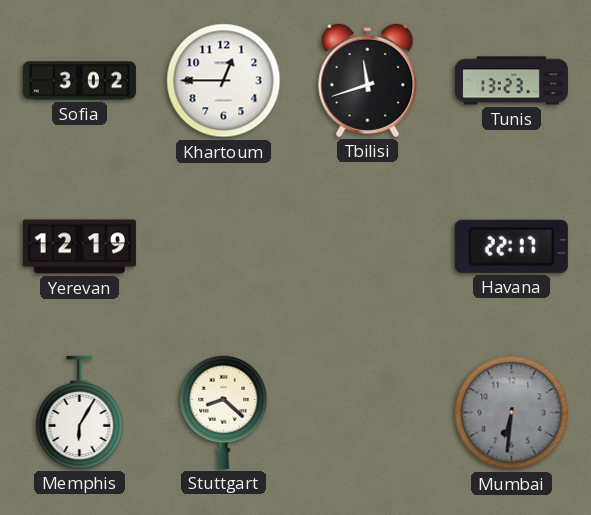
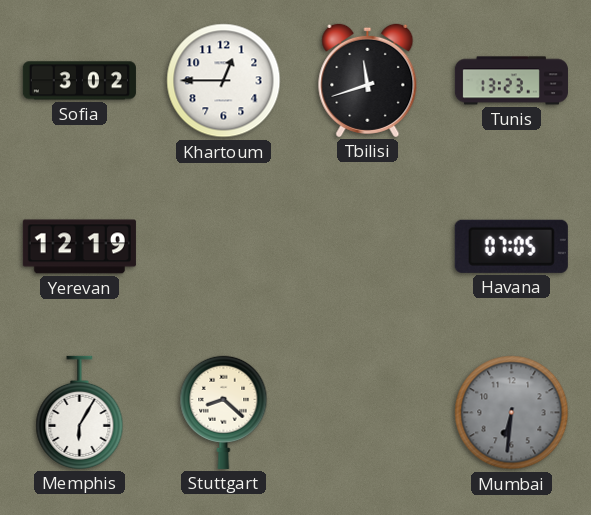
Havana: 22:17 -> 07:05
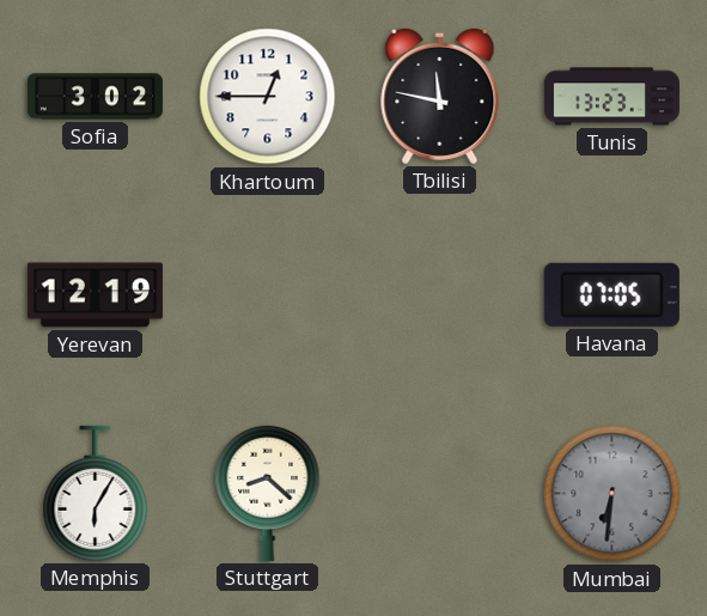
Tbilisi: 11:42 -> 11:47
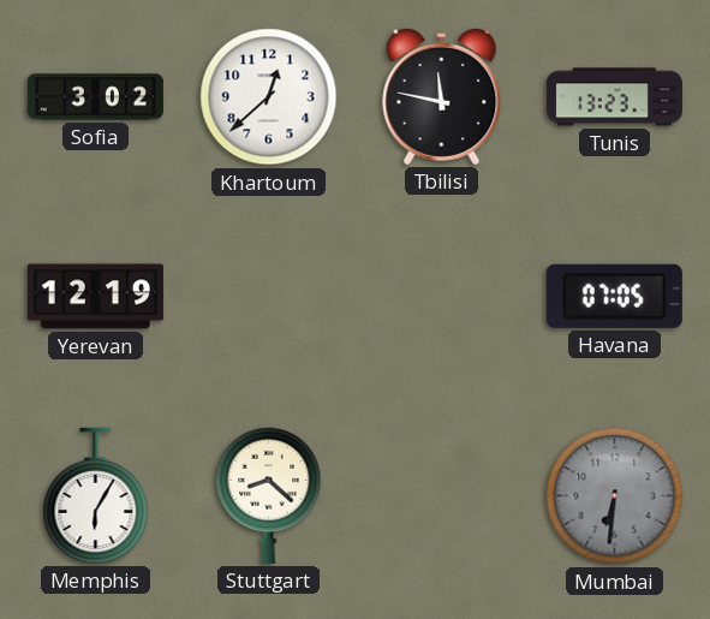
Khartoum: 12:45 -> 12:38
